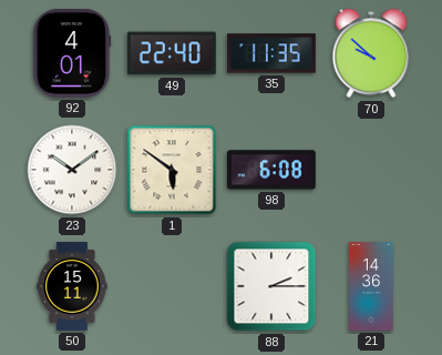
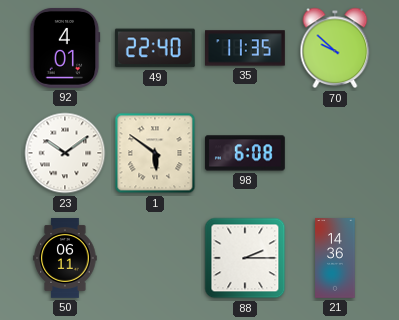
50: 15:11 -> 06:11
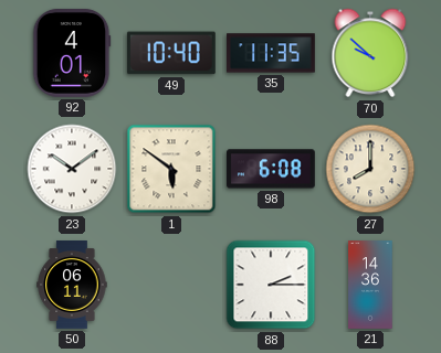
49: 22:40 -> 10:40
27: none -> 8:00
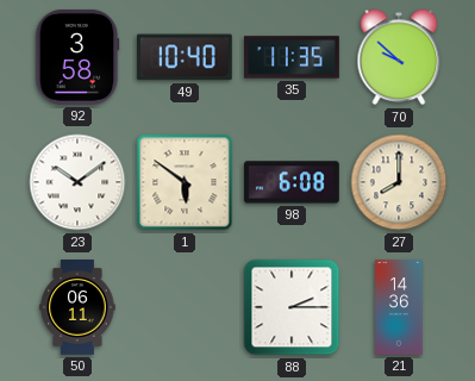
92: 4:01 -> 3:58
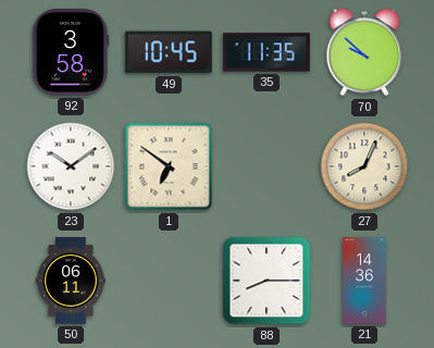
49: 10:40 -> 10:45
1: 5:51 -> 6:51
98: 6:08 -> none
27: 8:00 -> 8:04
88: 2:15 -> 8:15
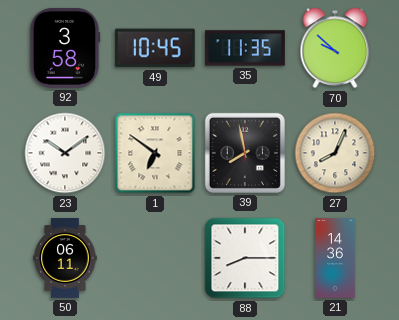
39: none -> 7:58
